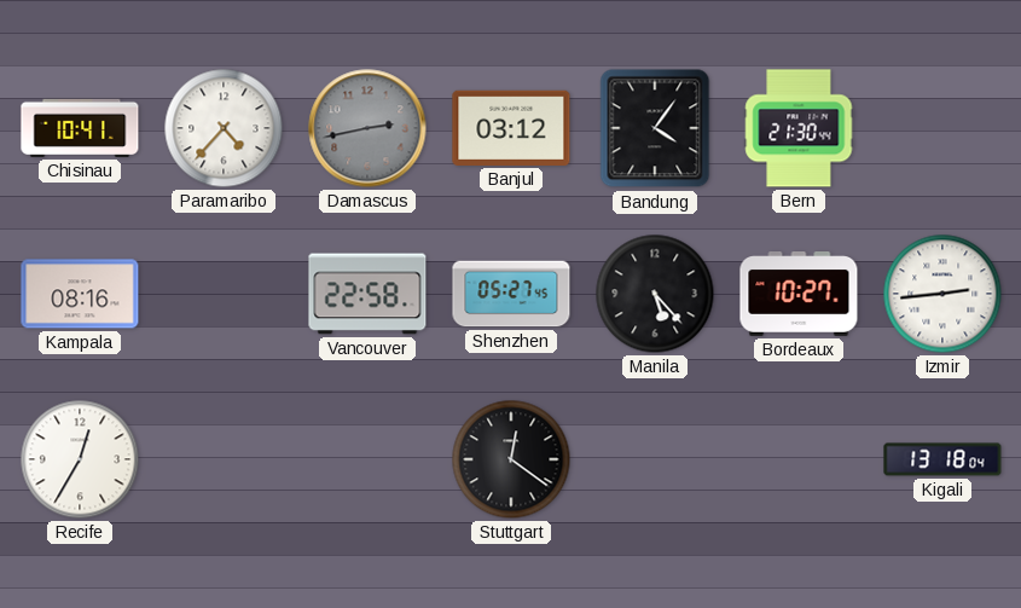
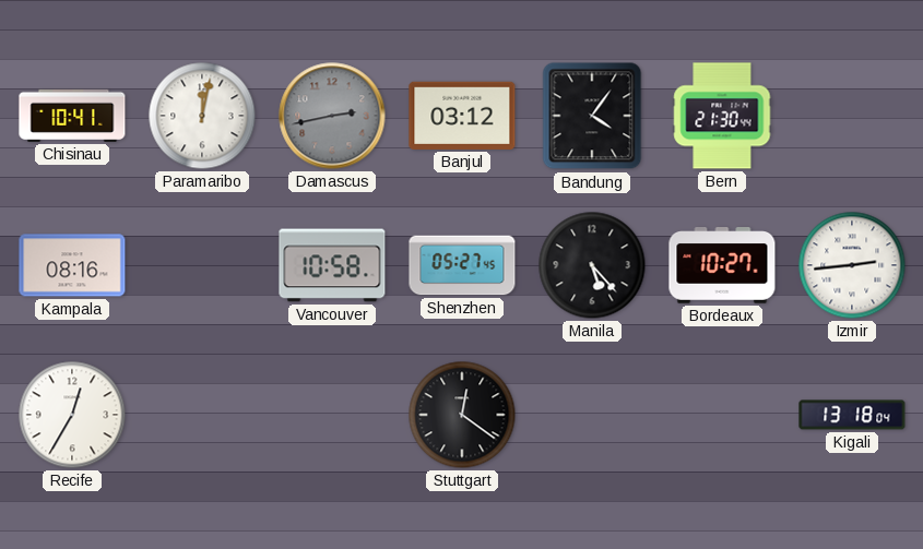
Paramaribo: 4:37 -> 12:02
Vancouver: 22:58 -> 10:58
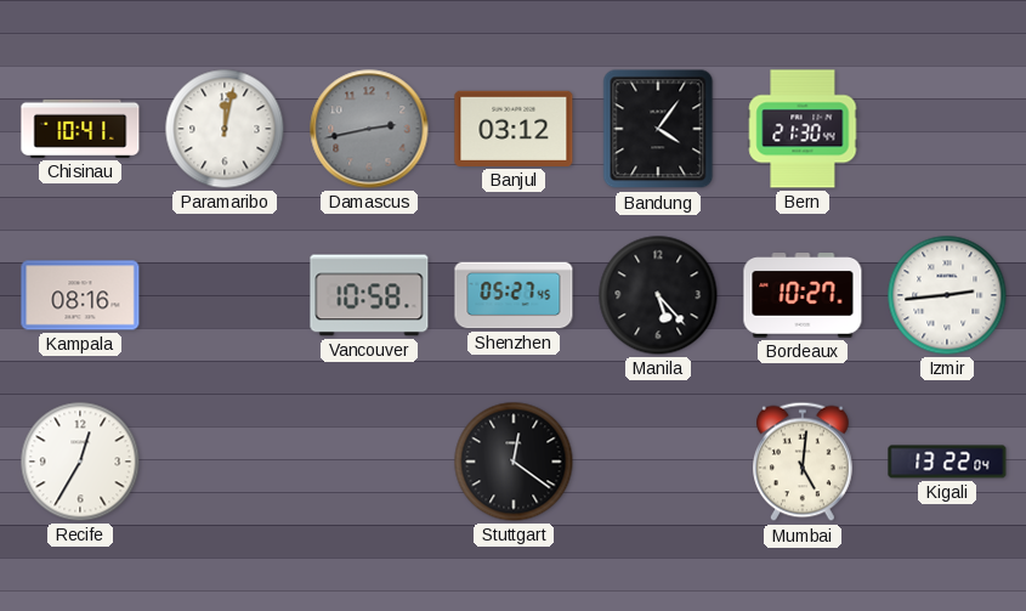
Mumbai: none -> 5:01
Kigali: 13:18 -> 13:22
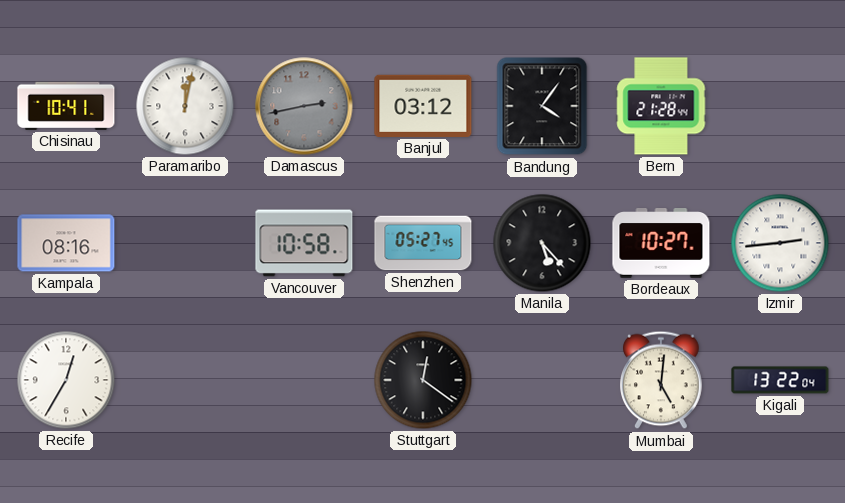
Bern: 21:30 -> 21:28
